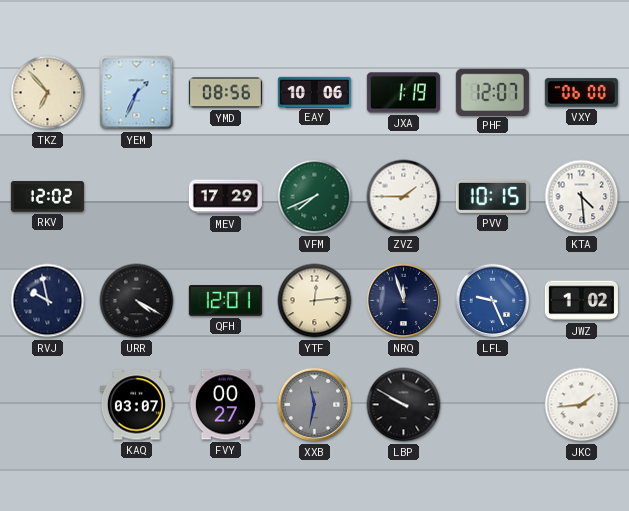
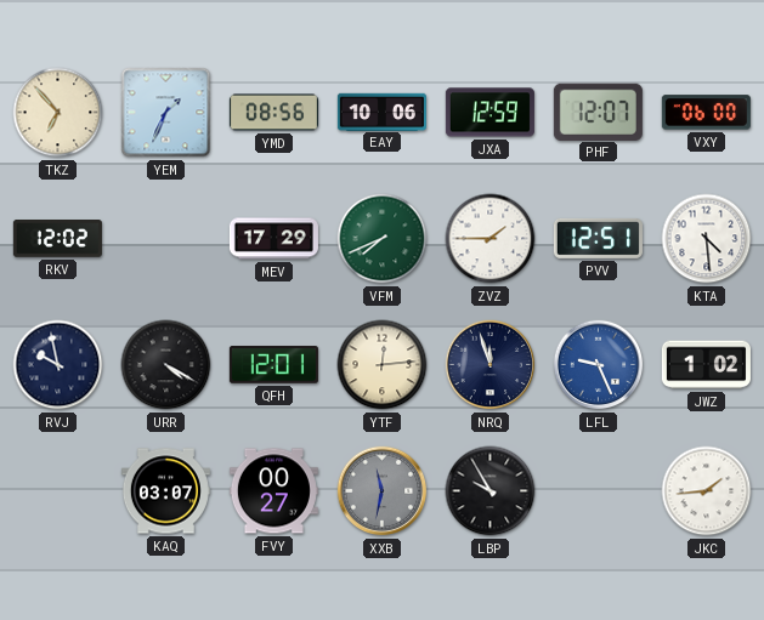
JXA: 1:19 -> 12:59
PVV: 10:15 -> 12:51
LBP: 9:50 -> 9:55
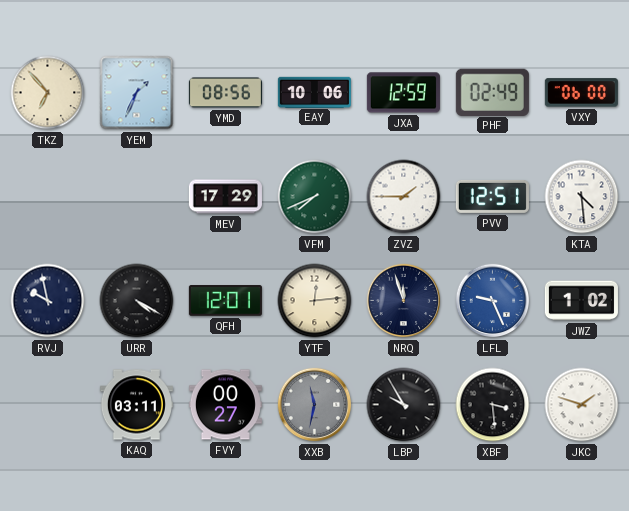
PHF: 12:07 -> 02:49
RKV: 12:02 -> none
KAQ: 03:07 -> 03:11
XBF: none -> 3:29
JKC: 1:44 -> 1:48
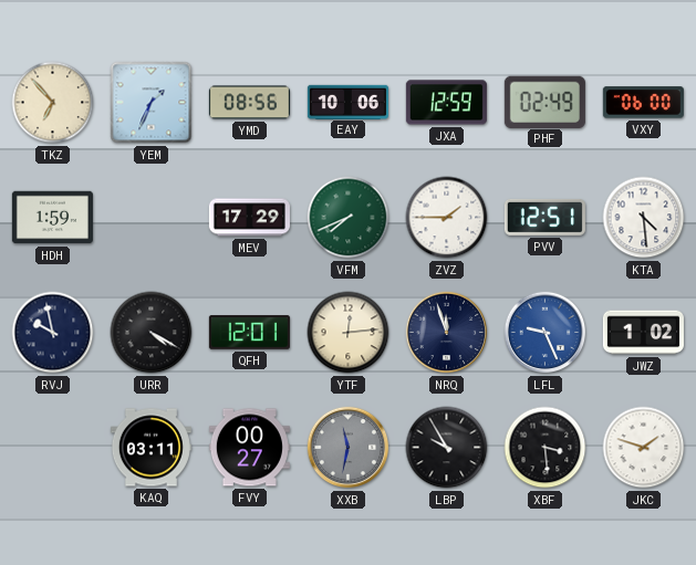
HDH: none -> 1:59
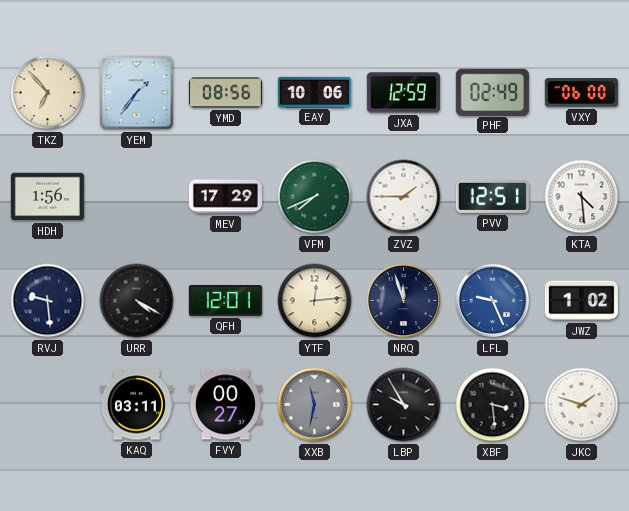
YEM: 1:34 -> 1:36
HDH: 1:59 -> 1:56
RVJ: 9:58 -> 9:29
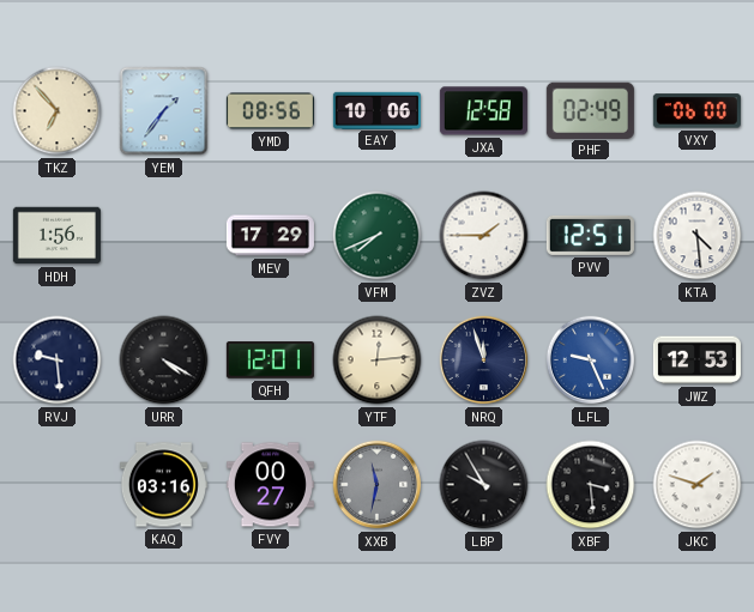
JXA: 12:59 -> 12:58
JWZ: 1:02 -> 12:53
KAQ: 03:11 -> 03:16
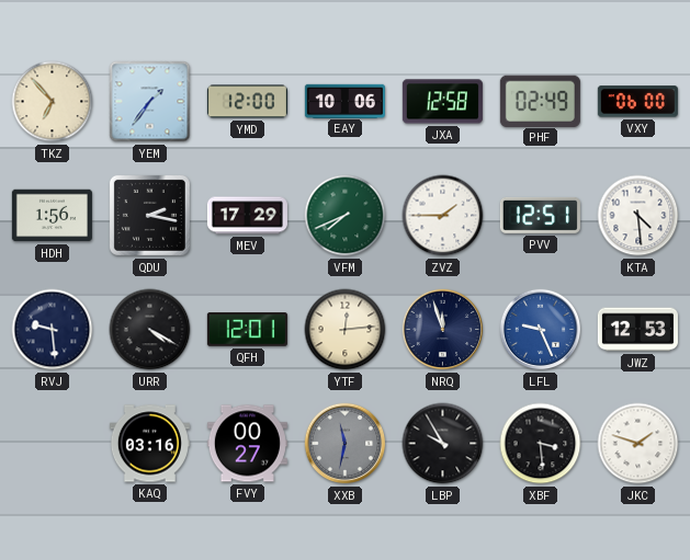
YMD: 08:56 -> 12:00
QDU: none -> 2:17
